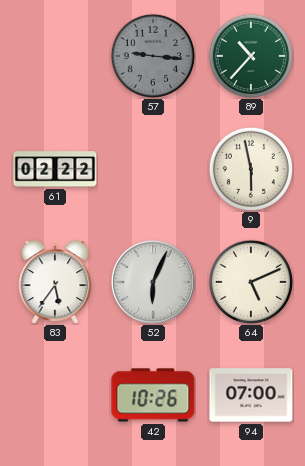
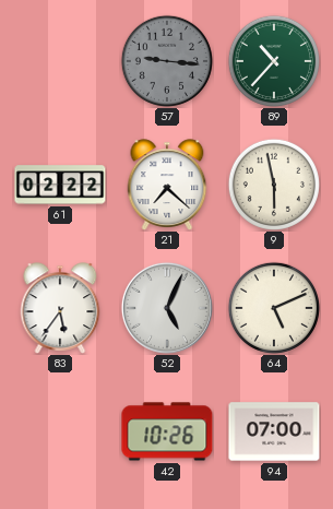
21: none -> 7:22
52: 6:04 -> 5:04
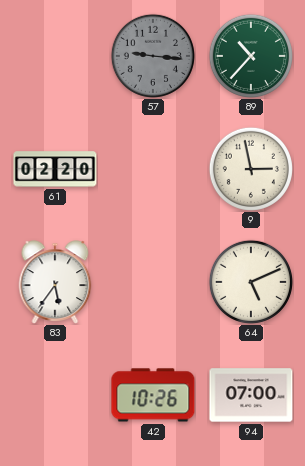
61: 02:22 -> 02:20
21: 7:22 -> none
9: 5:58 -> 2:58
52: 5:04 -> none
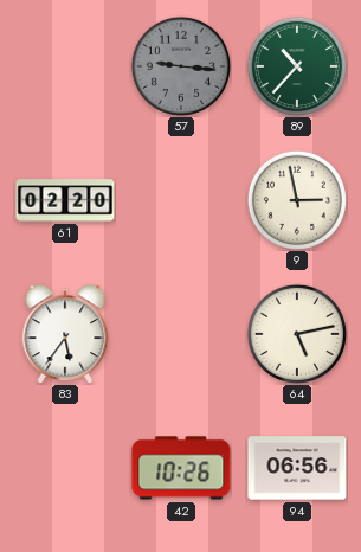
64: 5:11 -> 5:13
94: 07:00 -> 06:56
